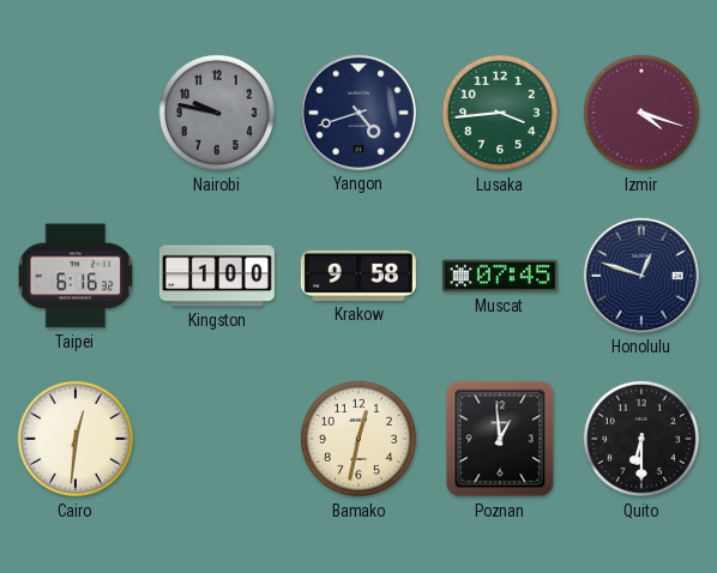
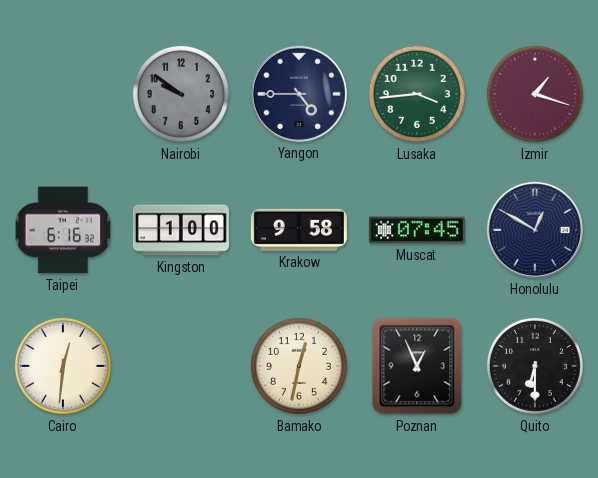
Nairobi: 9:47 -> 9:51
Yangon: 4:42 -> 4:45
Izmir: 4:18 -> 1:18
Honolulu: 12:48 -> 12:50
Poznan: 12:59 -> 12:56
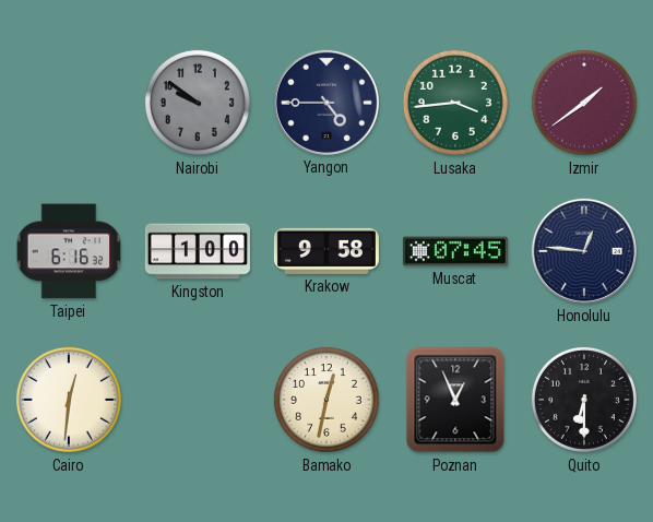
Izmir: 1:18 -> 1:39
Honolulu: 12:50 -> 12:46
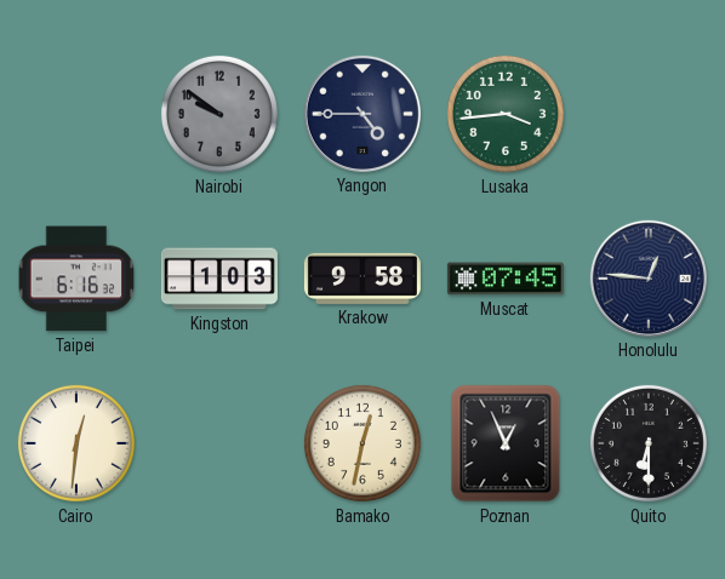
Izmir: 1:39 -> none
Kingston: 1:00 -> 1:03
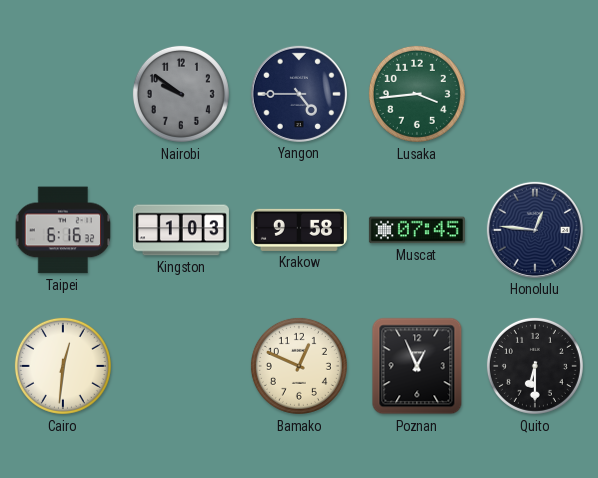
Bamako: 12:32 -> 12:49
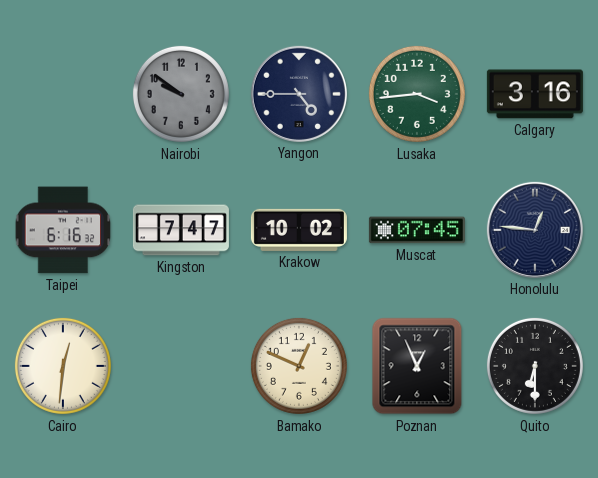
Calgary: none -> 3:16
Kingston: 1:03 -> 7:47
Krakow: 9:58 -> 10:02
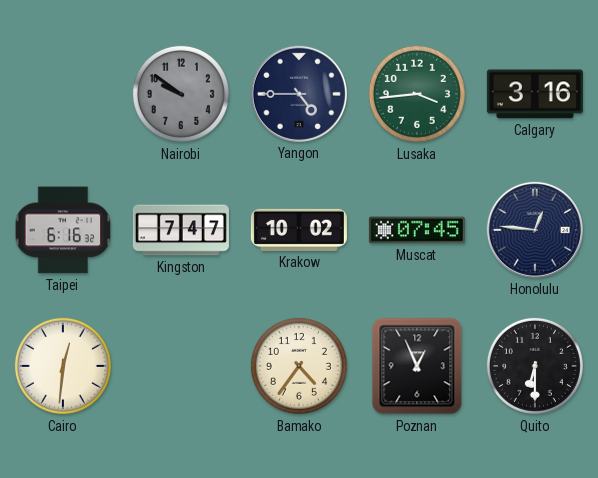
Bamako: 12:49 -> 4:36
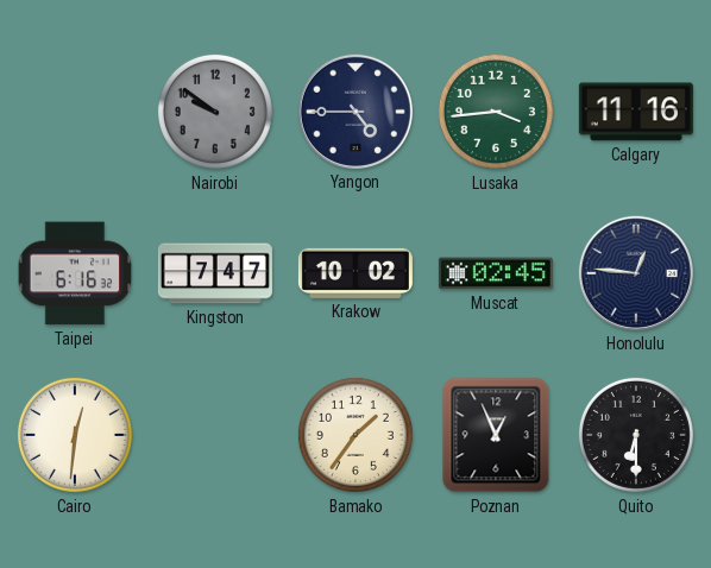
Calgary: 3:16 -> 11:16
Muscat: 07:45 -> 02:45
Bamako: 4:36 -> 1:36
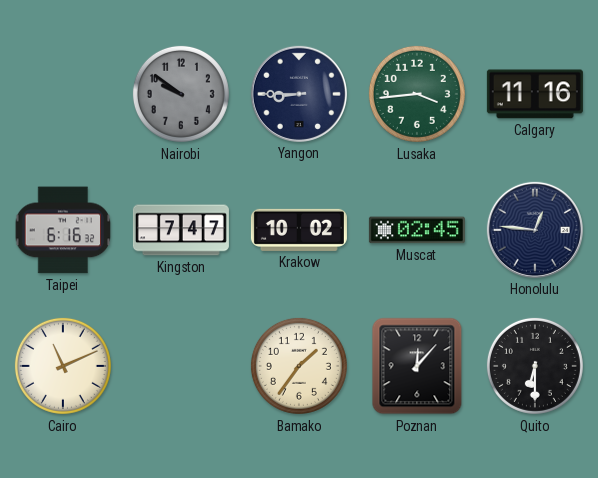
Yangon: 4:45 -> 8:45
Cairo: 12:31 -> 11:11
Poznan: 12:56 -> 12:07
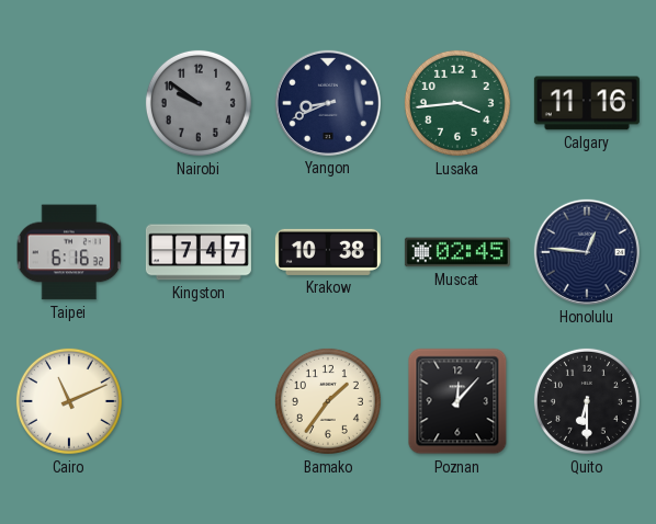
Yangon: 8:45 -> 8:41
Krakow: 10:02 -> 10:38
